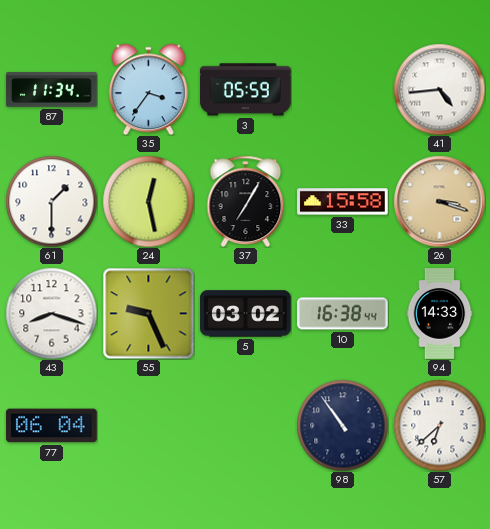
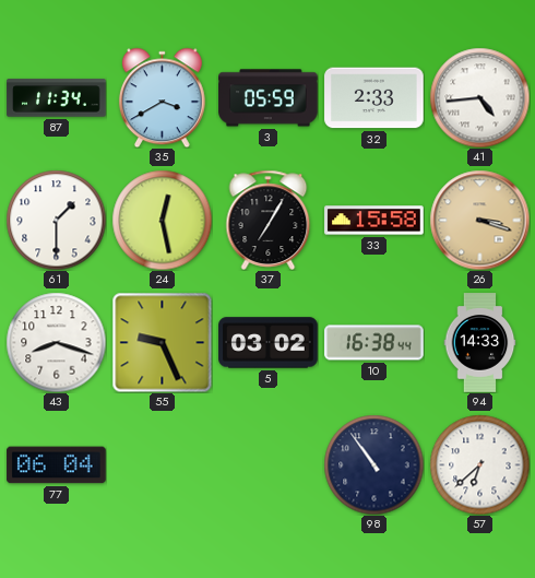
35: 3:36 -> 3:40
32: none -> 2:33
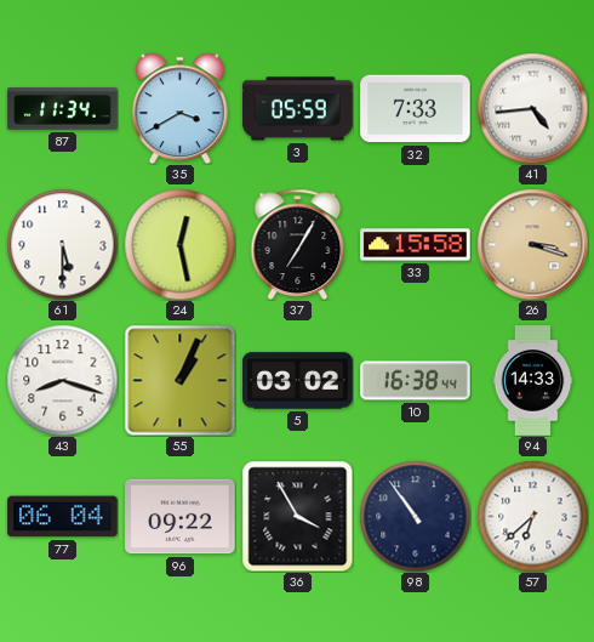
32: 2:33 -> 7:33
61: 1:30 -> 5:30
55: 9:26 -> 1:04
96: none -> 09:22
36: none -> 3:55
